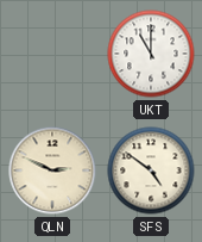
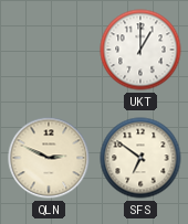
UKT: 11:00 -> 1:00
SFS: 4:51 -> 6:51
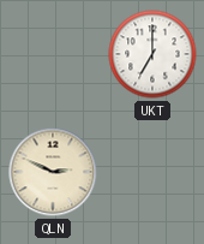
UKT: 1:00 -> 7:00
SFS: 6:51 -> none
